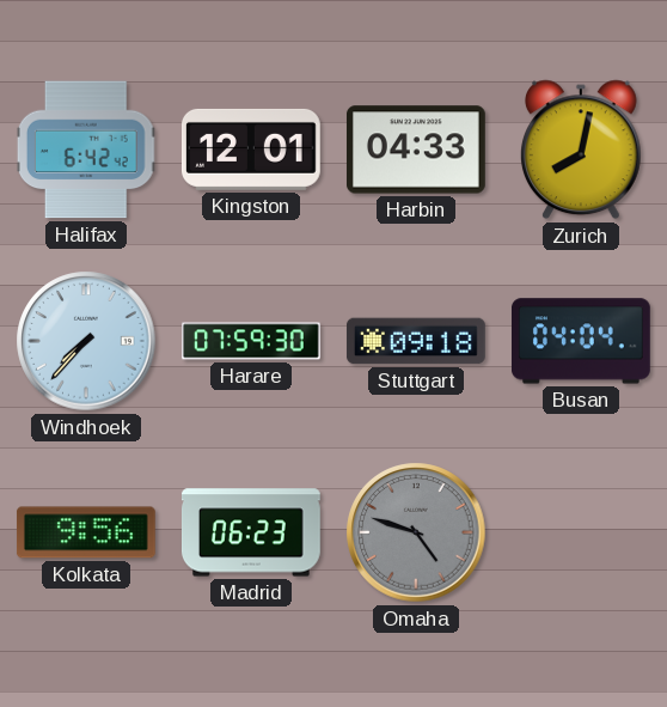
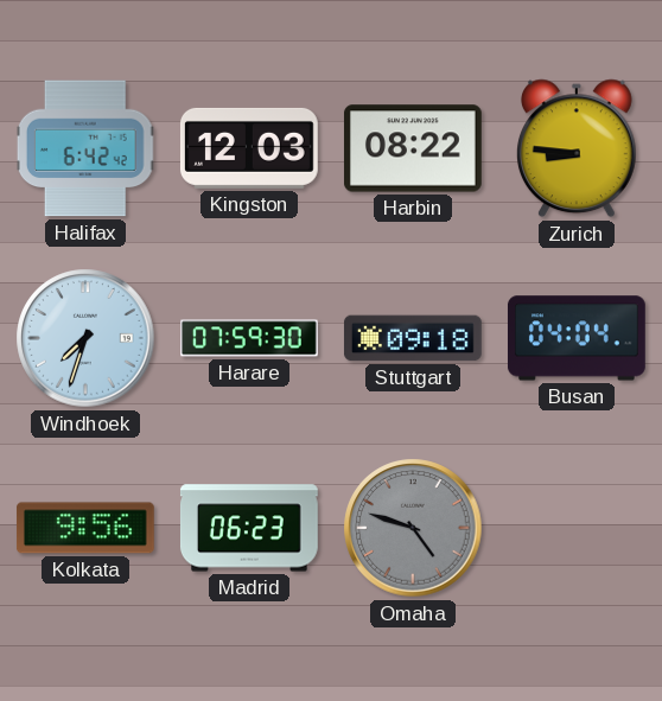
Kingston: 12:01 -> 12:03
Harbin: 04:33 -> 08:22
Zurich: 8:02 -> 8:46
Windhoek: 7:37 -> 7:33
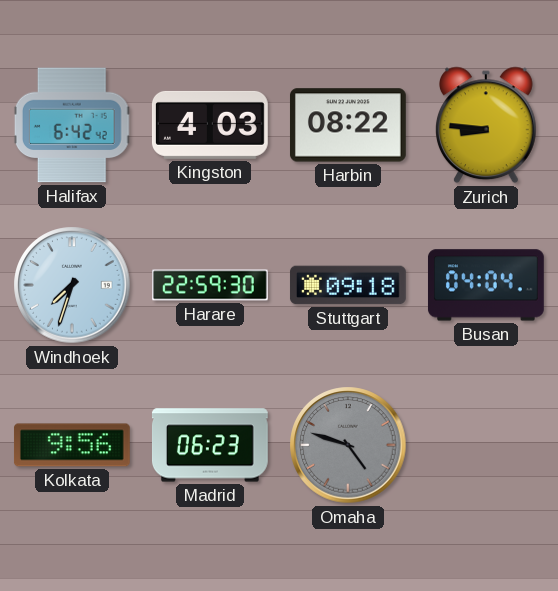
Kingston: 12:03 -> 4:03
Harare: 07:59 -> 22:59
